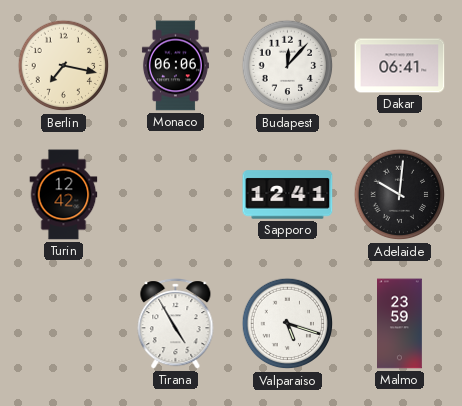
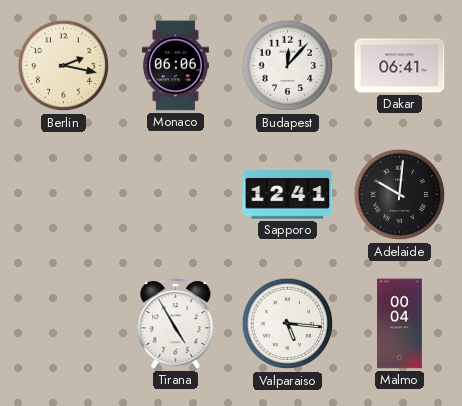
Berlin: 7:17 -> 2:17
Turin: 12:42 -> none
Valparaiso: 5:18 -> 5:16
Malmo: 23:59 -> 00:04
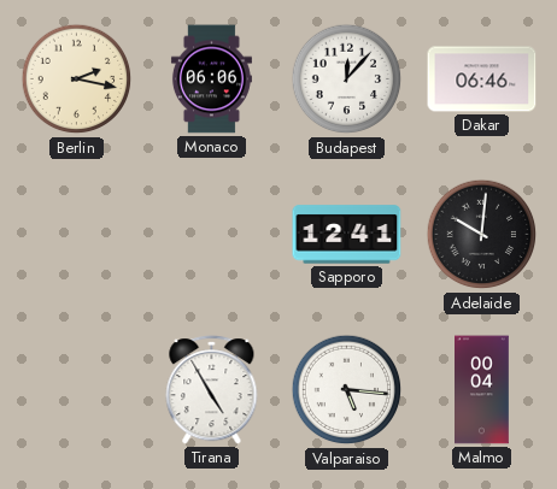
Dakar: 06:41 -> 06:46
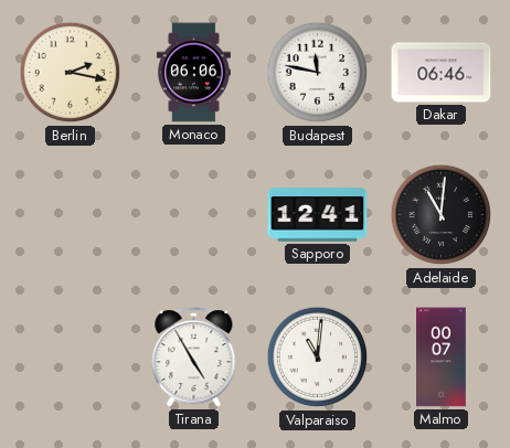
Budapest: 12:07 -> 11:47
Adelaide: 10:01 -> 11:01
Valparaiso: 5:16 -> 11:01
Malmo: 00:04 -> 00:07
